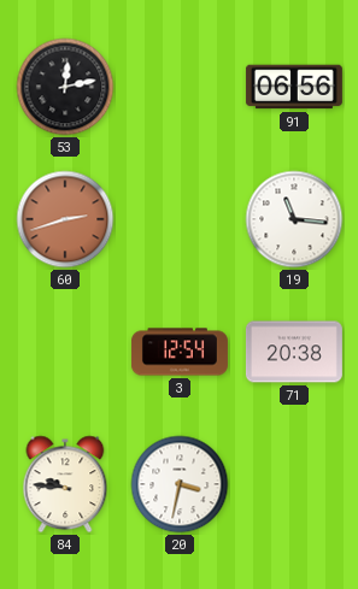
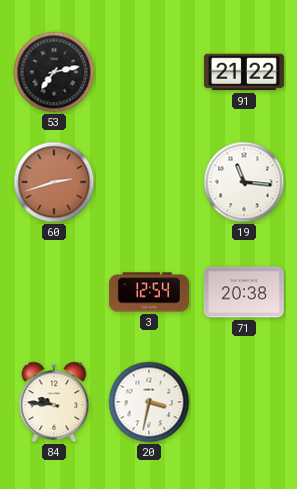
53: 12:13 -> 7:13
91: 06:56 -> 21:22
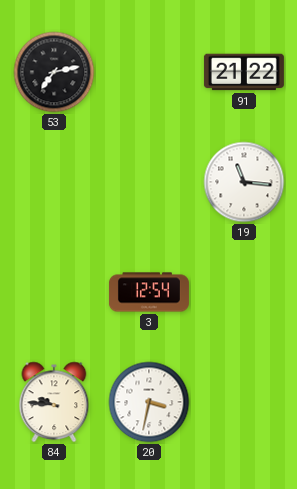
60: 2:42 -> none
71: 20:38 -> none
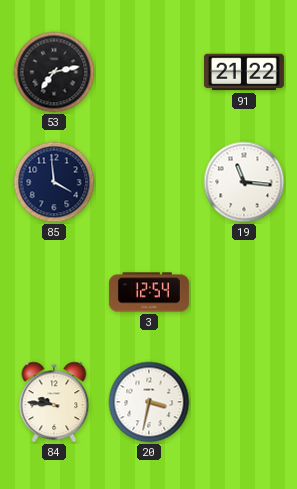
85: none -> 3:59
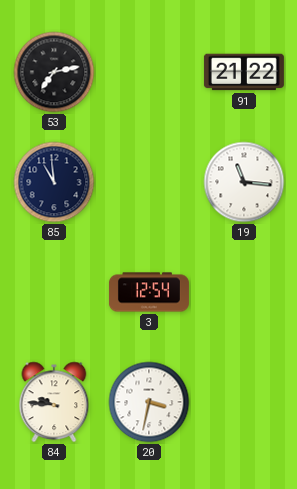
85: 3:59 -> 10:59
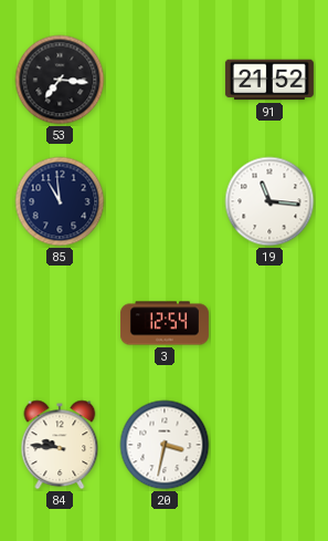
53: 7:13 -> 7:16
91: 21:22 -> 21:52
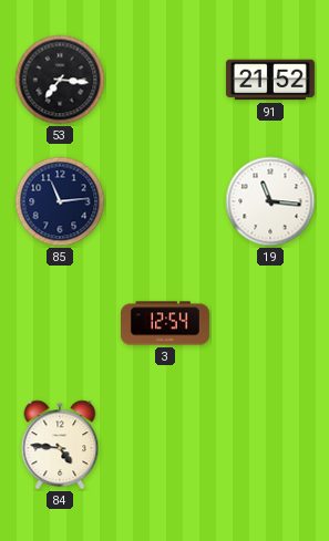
85: 10:59 -> 11:14
84: 9:46 -> 4:46
20: 3:32 -> none
